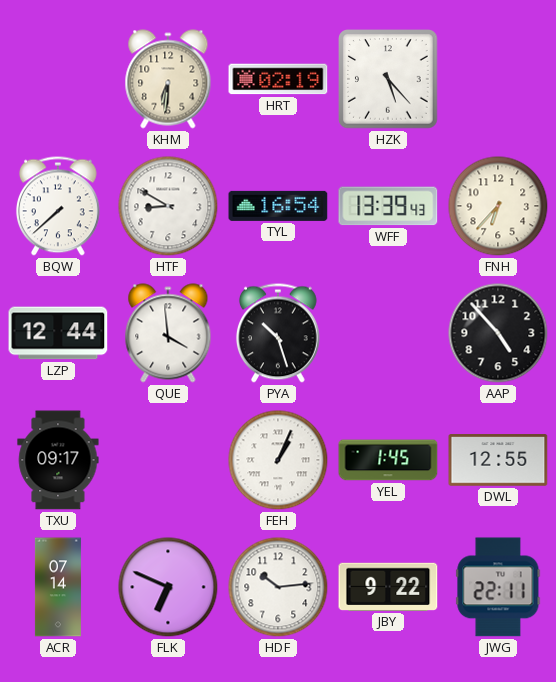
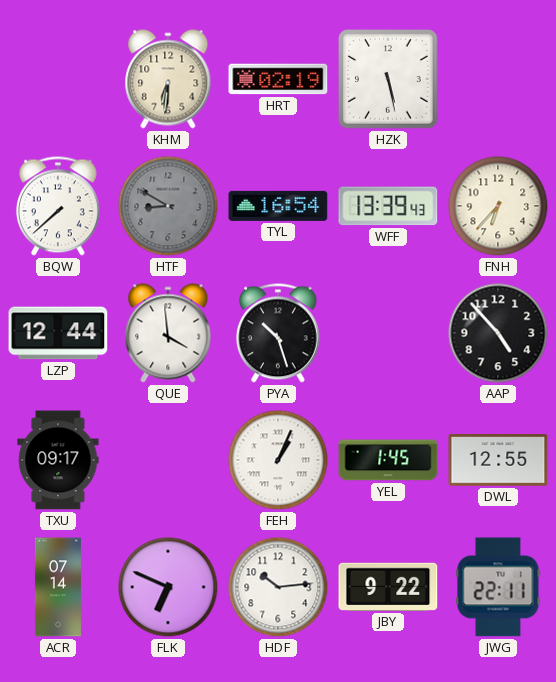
HZK: 5:23 -> 5:28
HTF dial: white -> grey
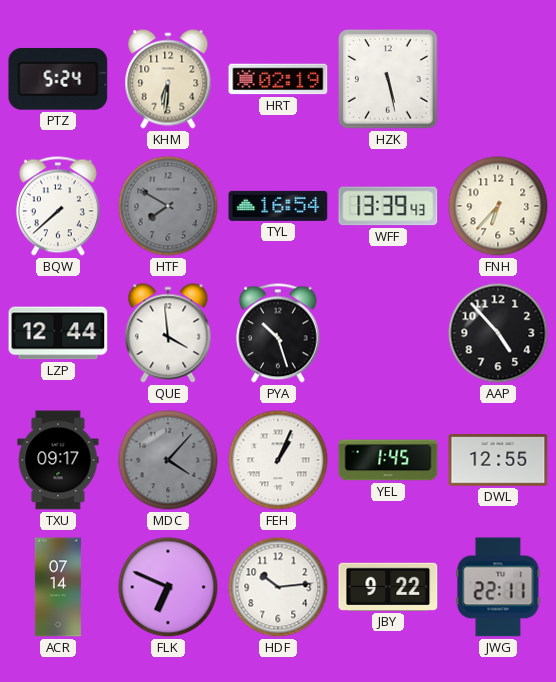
PTZ: none -> 5:24
HTF: 8:50 -> 7:50
MDC: none -> 4:07
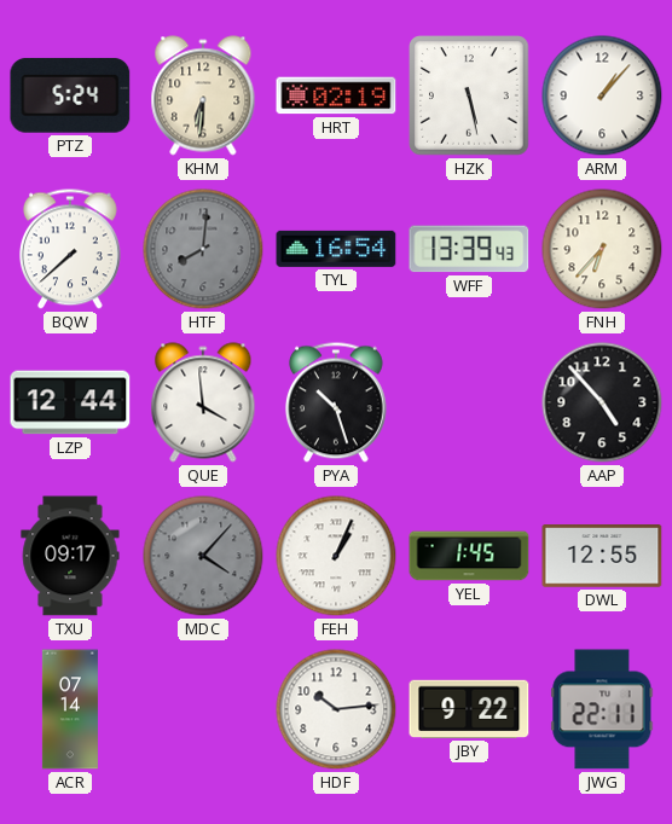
ARM: none -> 1:07
HTF: 7:50 -> 8:01
FLK: 6:49 -> none
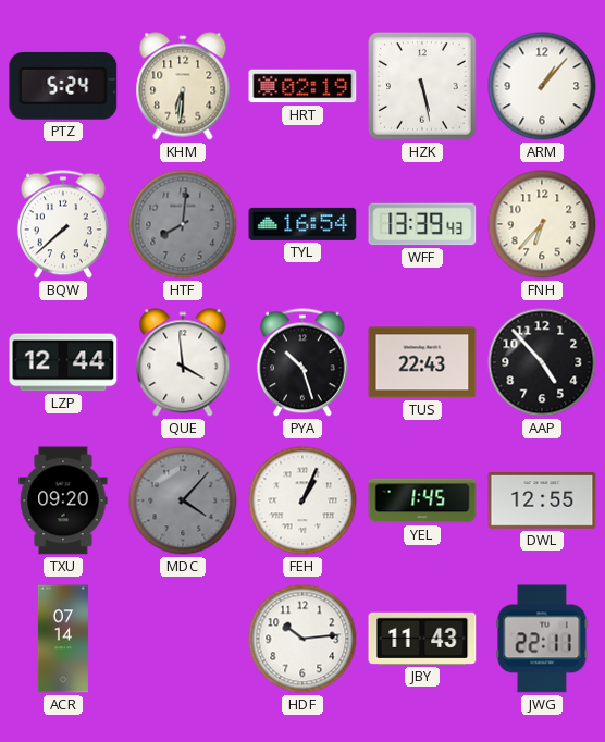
TUS: none -> 22:43
TXU: 09:17 -> 09:20
JBY: 9:22 -> 11:43
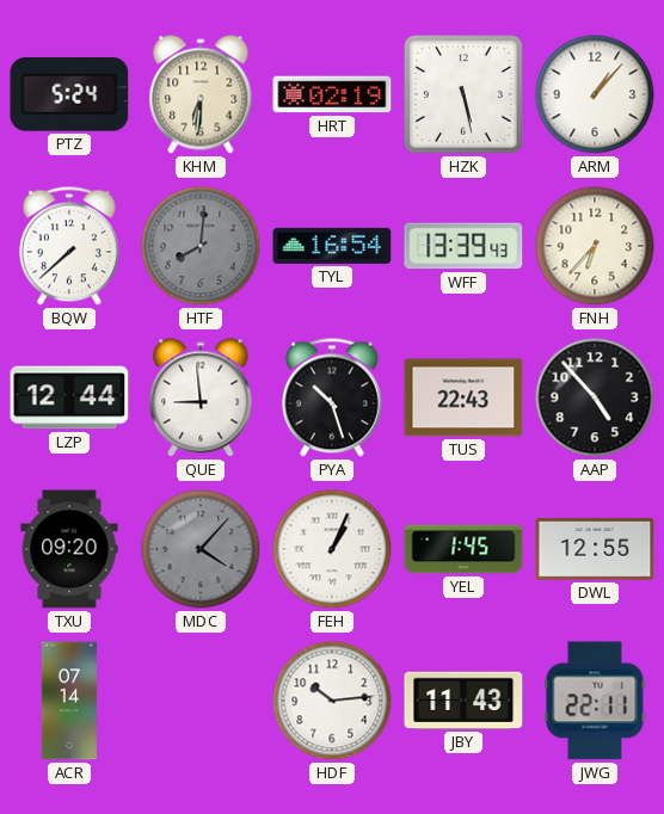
QUE: 3:59 -> 8:59
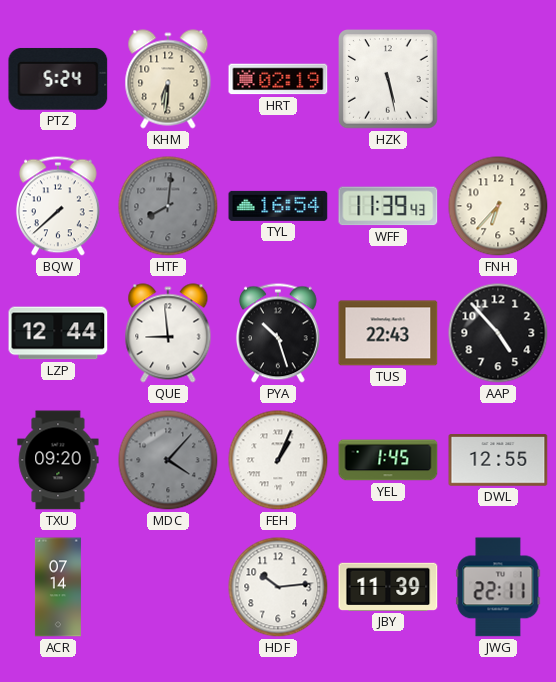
ARM: 1:07 -> none
WFF: 13:39 -> 11:39
JBY: 11:43 -> 11:39
